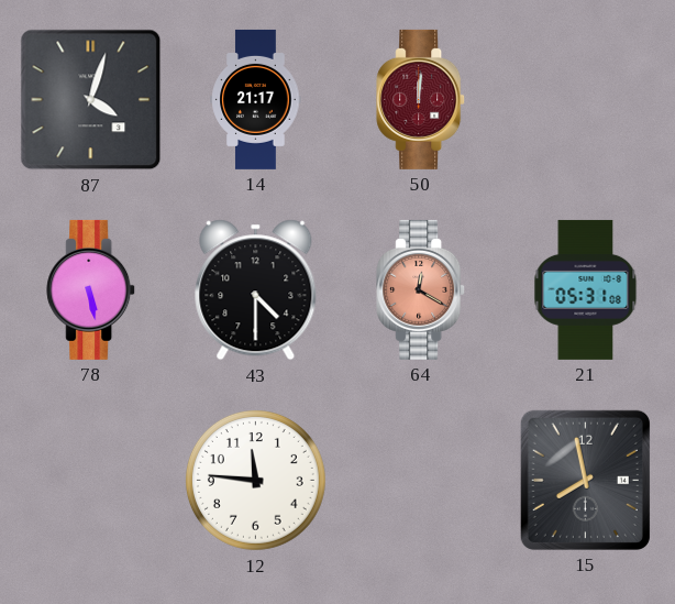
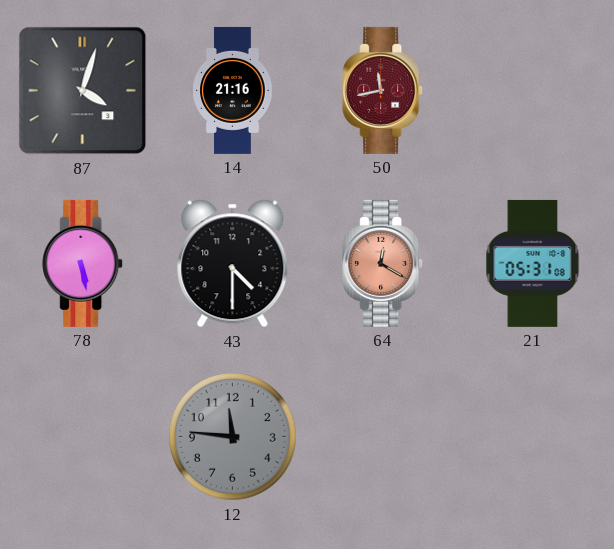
14: 21:17 -> 21:16
50: 12:01 -> 11:43
12 dial: white -> grey
15: 7:58 -> none
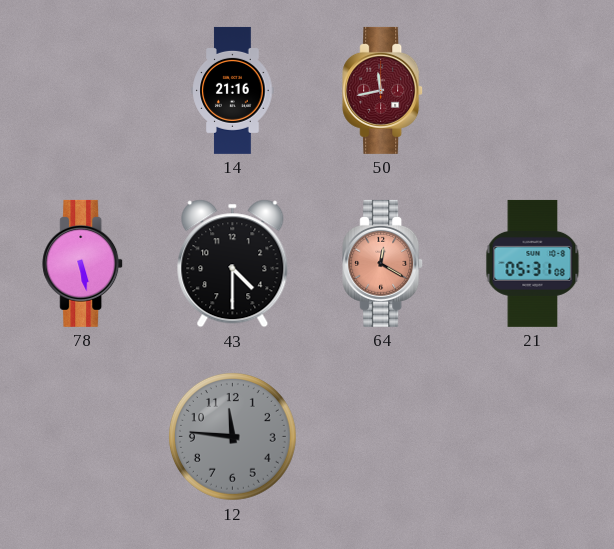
87: 4:03 -> none
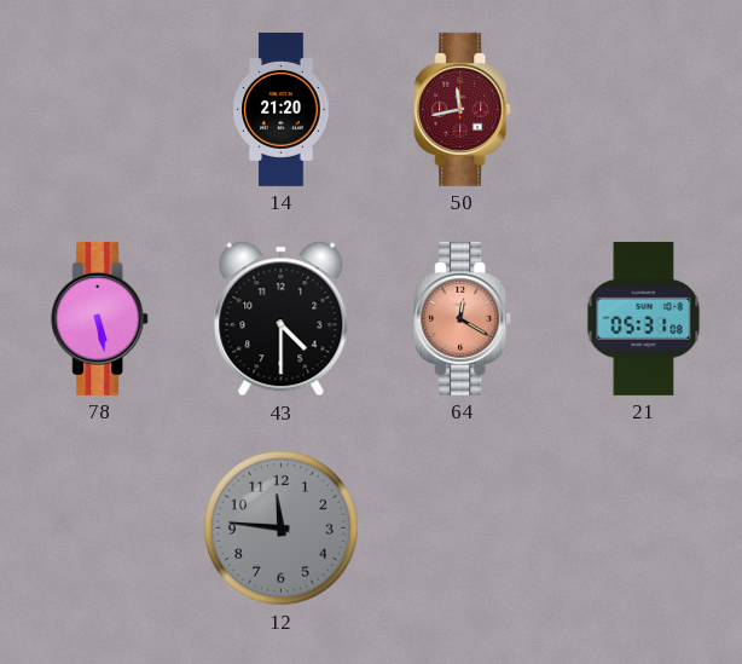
14: 21:16 -> 21:20
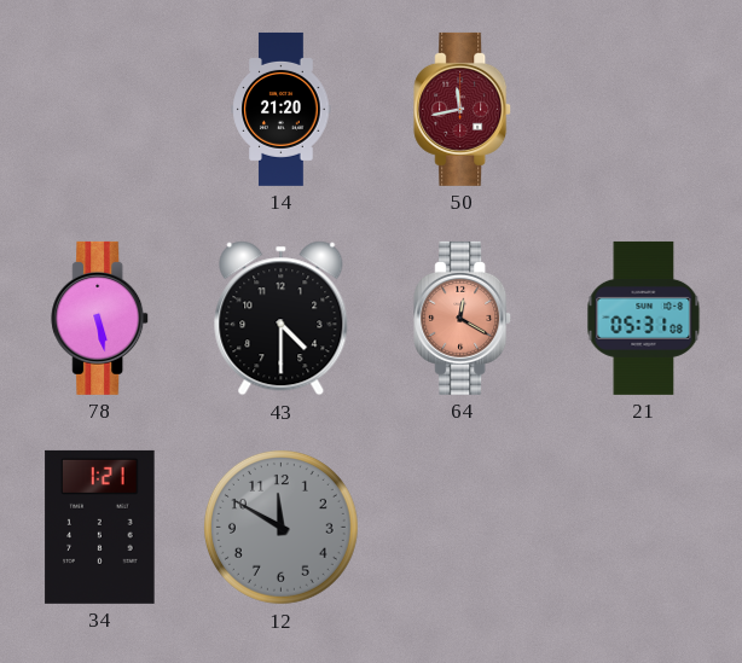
34: none -> 1:21
12: 11:46 -> 11:50
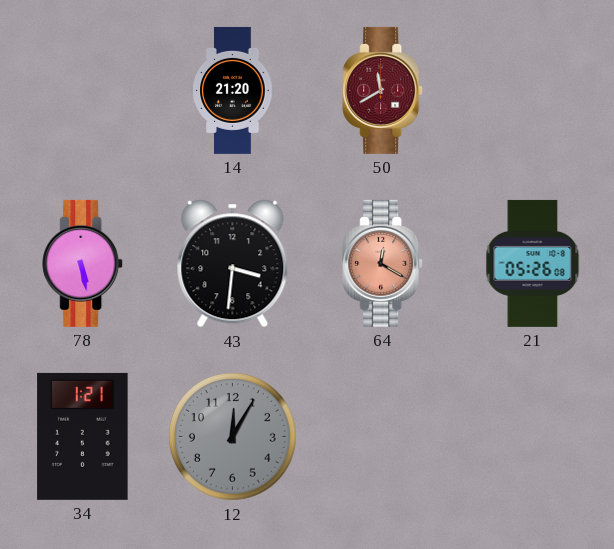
50: 11:43 -> 11:40
43: 4:30 -> 3:31
21: 05:31 -> 05:26
12: 11:50 -> 12:05
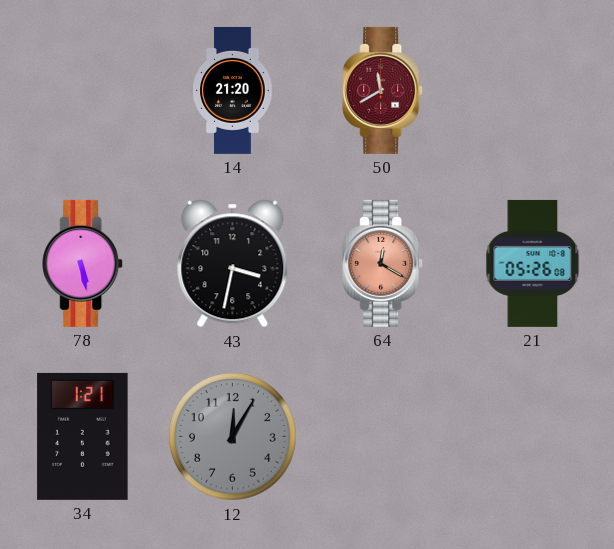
43: 3:31 -> 3:32
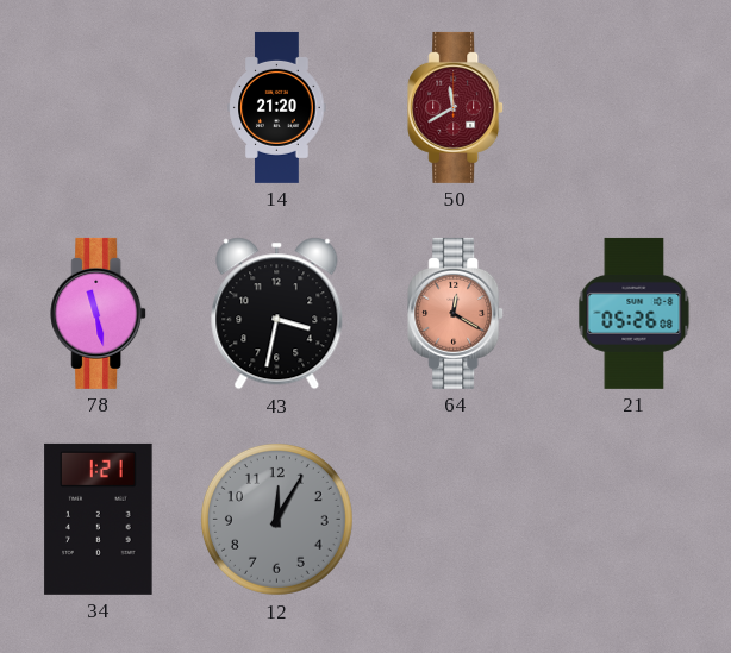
78: 5:28 -> 11:28
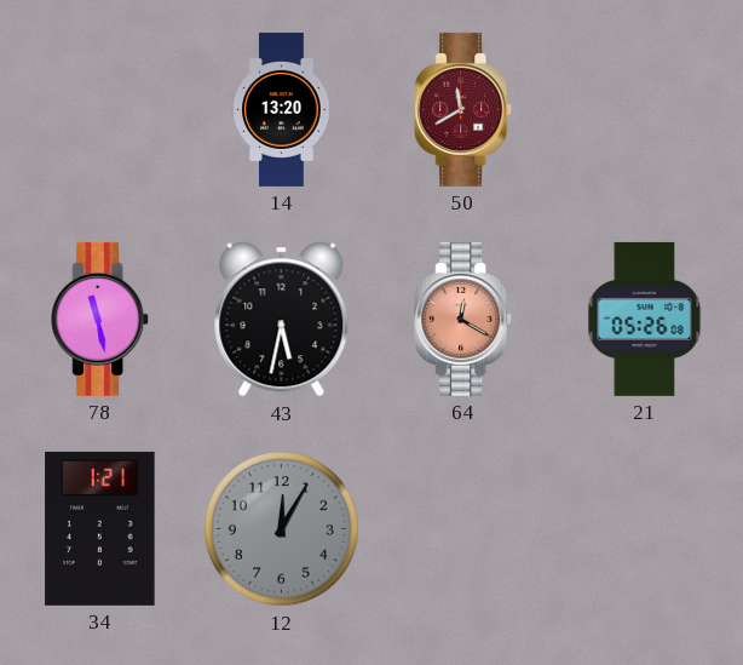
14: 21:20 -> 13:20
43: 3:32 -> 5:32
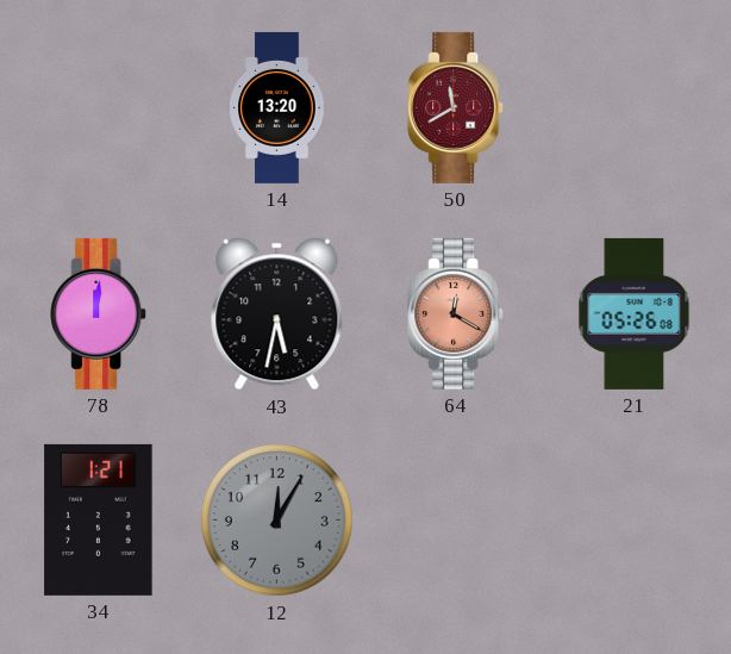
78: 11:28 -> 12:01
